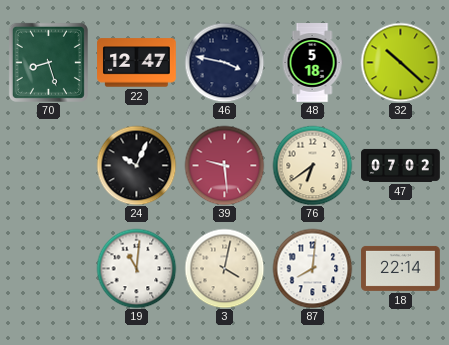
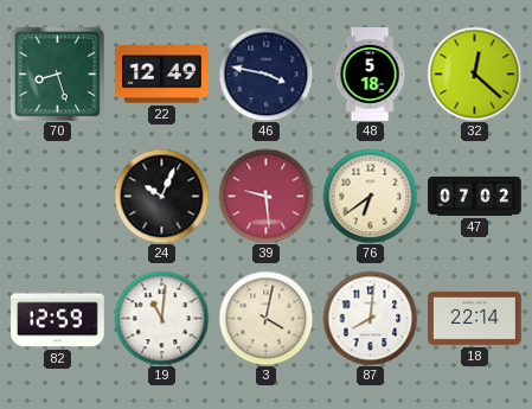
22: 12:47 -> 12:49
32: 10:22 -> 12:22
82: none -> 12:59
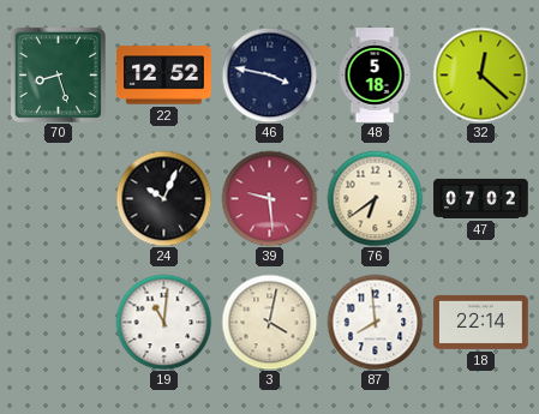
22: 12:49 -> 12:52
82: 12:59 -> none
87: 8:01 -> 7:59
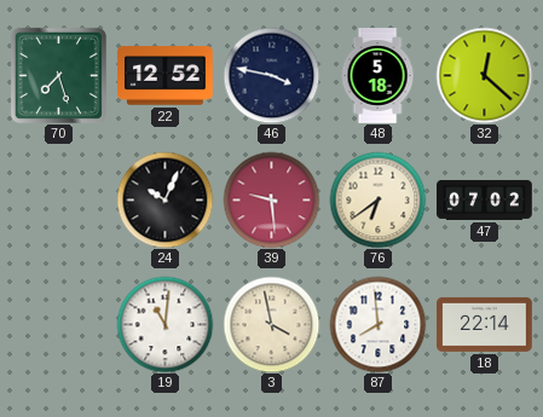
70: 8:27 -> 7:27
3: 4:02 -> 3:58
